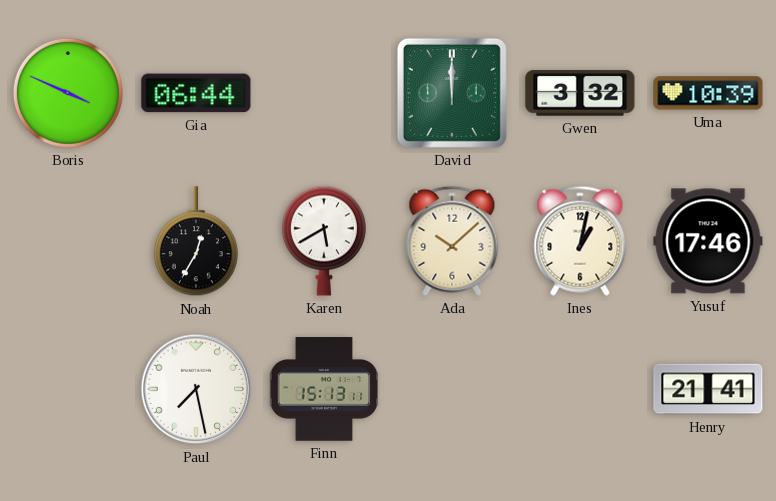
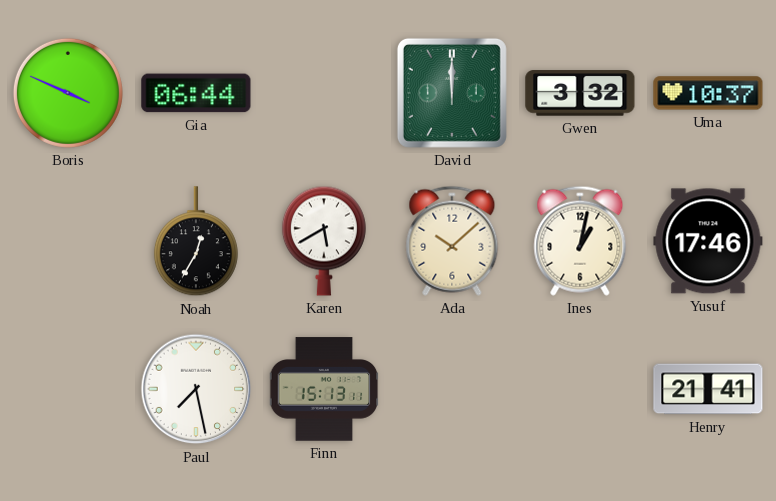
Uma: 10:39 -> 10:37
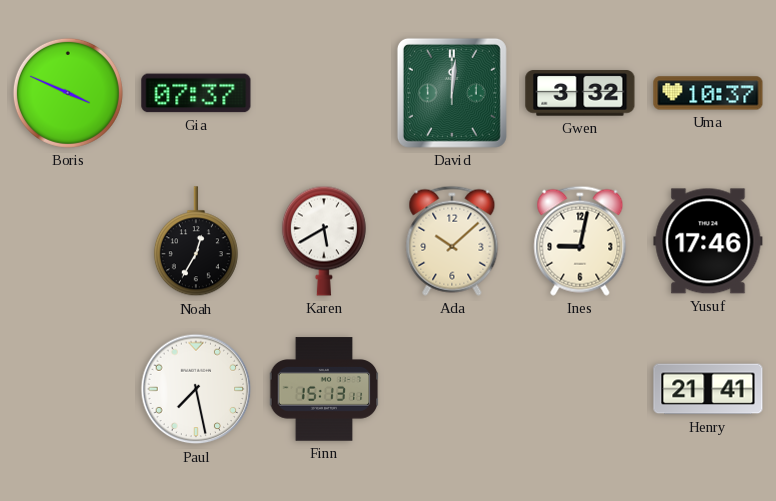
Gia: 06:44 -> 07:37
David: 12:00 -> 12:01
Ines: 1:02 -> 9:02
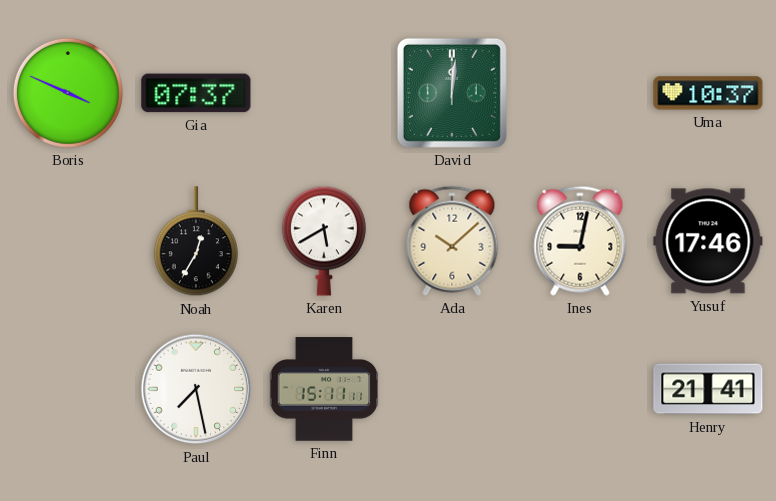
Gwen: 3:32 -> none
Finn: 15:13 -> 15:11
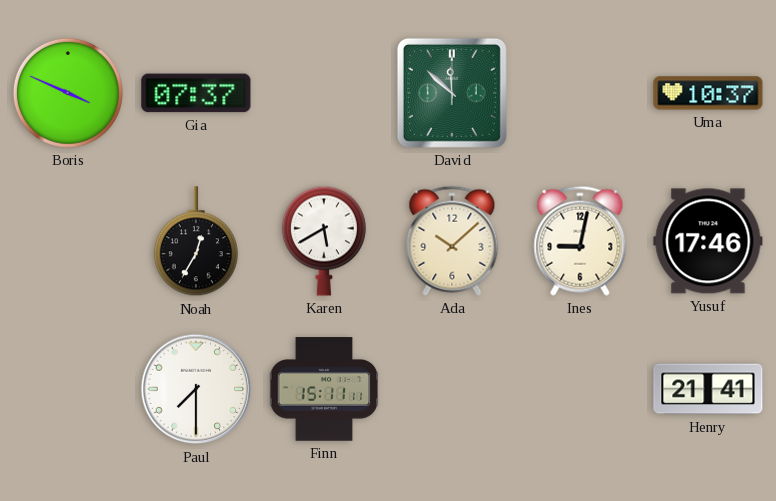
David: 12:01 -> 11:52
Paul: 7:28 -> 7:30
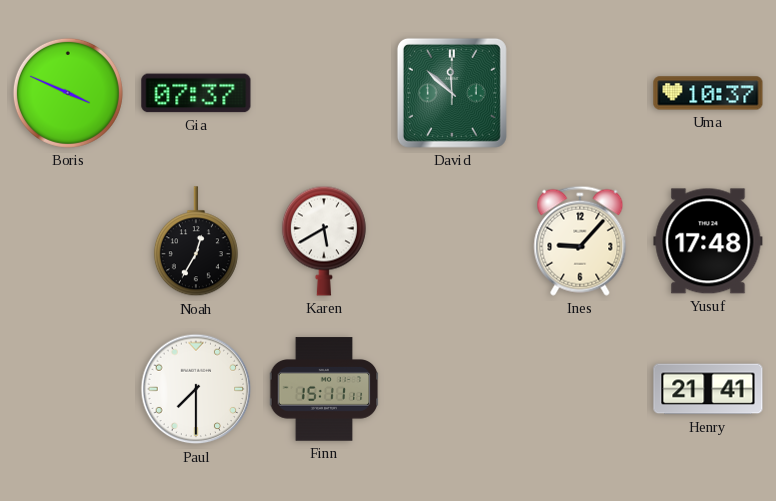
Ada: 10:08 -> none
Ines: 9:02 -> 9:07
Yusuf: 17:46 -> 17:48
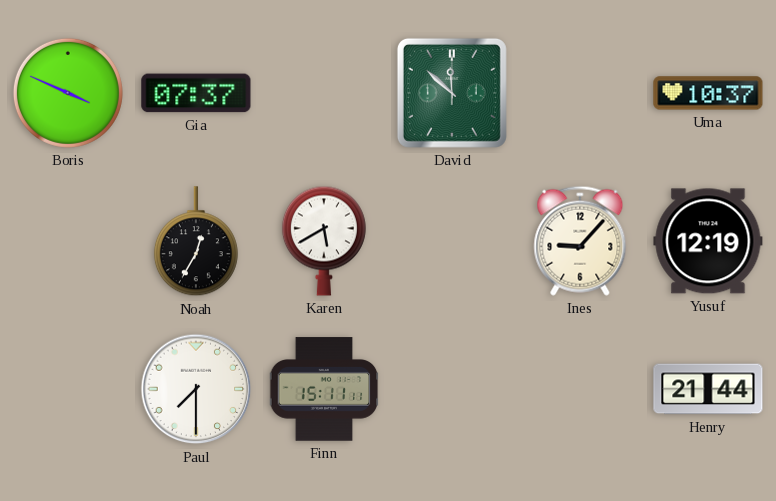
Yusuf: 17:48 -> 12:19
Henry: 21:41 -> 21:44
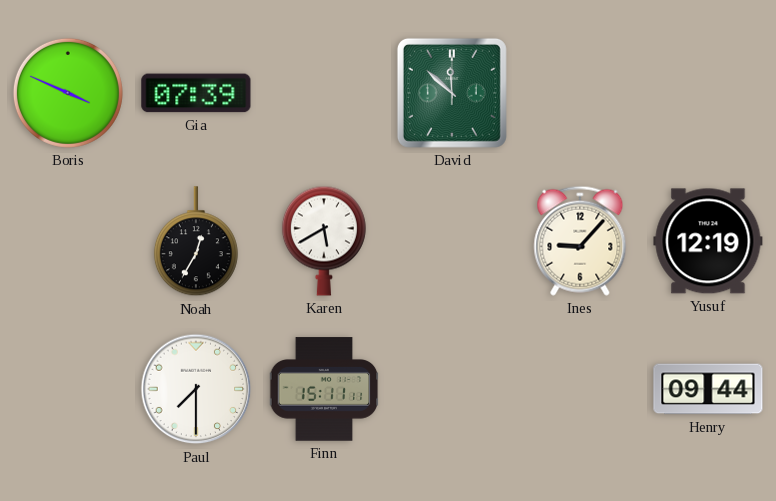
Gia: 07:37 -> 07:39
Uma: 10:37 -> none
Henry: 21:44 -> 09:44
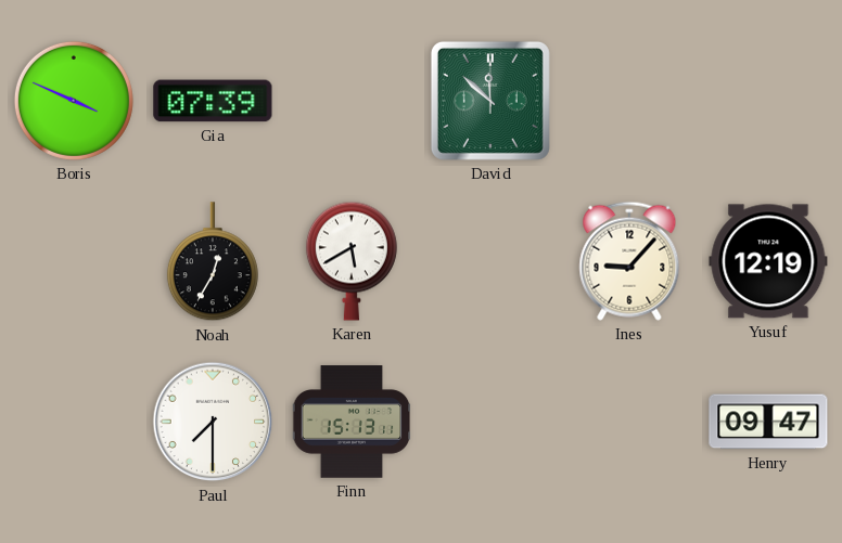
Finn: 15:11 -> 15:13
Henry: 09:44 -> 09:47
